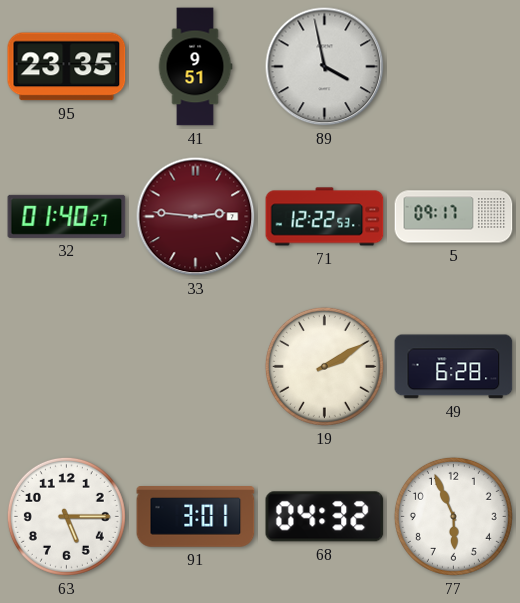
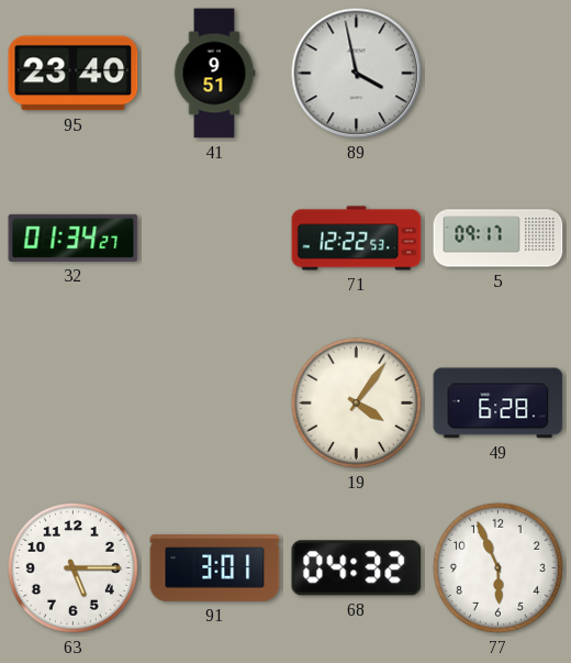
95: 23:35 -> 23:40
32: 01:40 -> 01:34
33: 2:46 -> none
19: 2:10 -> 4:06
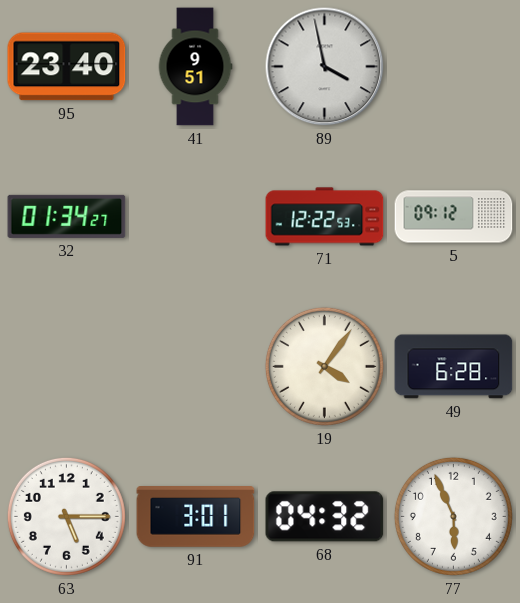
5: 09:17 -> 09:12
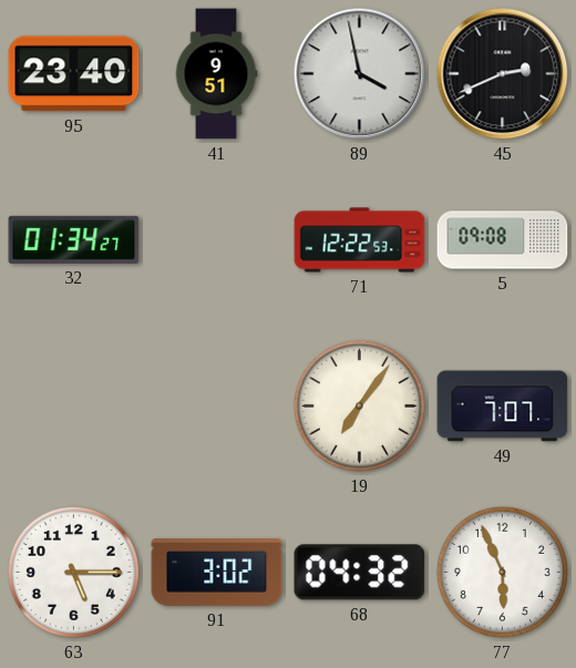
45: none -> 2:41
5: 09:12 -> 09:08
19: 4:06 -> 7:06
49: 6:28 -> 7:07
91: 3:01 -> 3:02
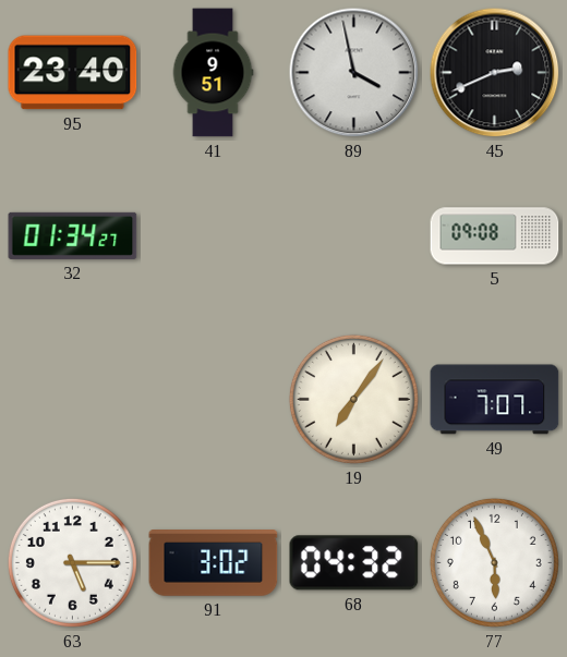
71: 12:22 -> none
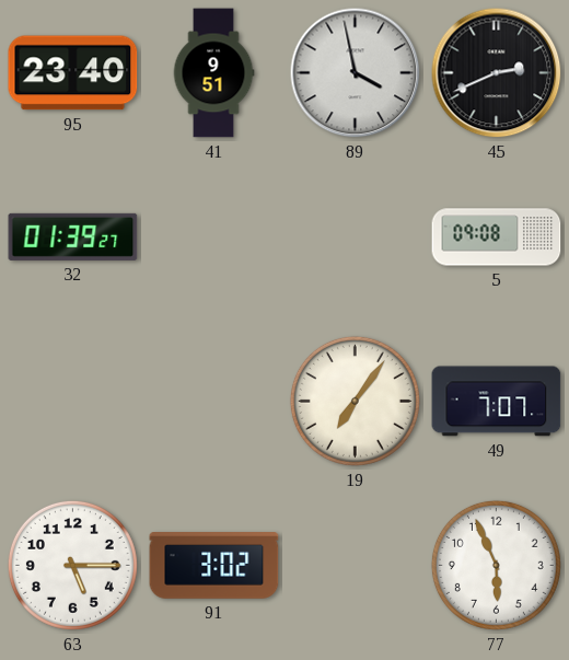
32: 01:34 -> 01:39
68: 04:32 -> none
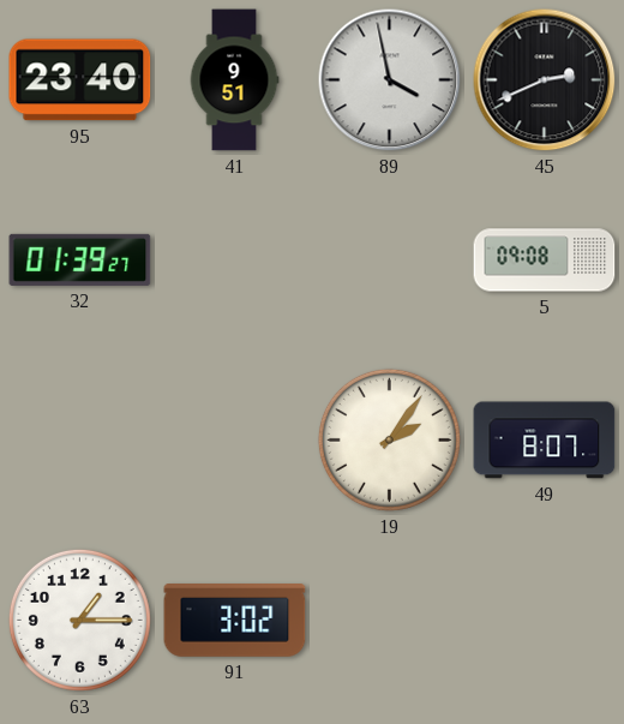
19: 7:06 -> 2:06
49: 7:07 -> 8:07
63: 5:15 -> 1:15
77: 5:56 -> none
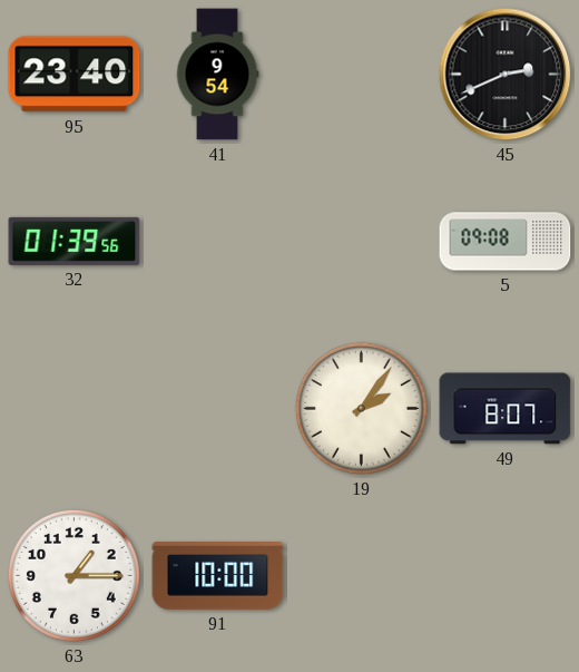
41: 9:51 -> 9:54
89: 3:58 -> none
32: 01:39:27 -> 01:39:56
91: 3:02 -> 10:00
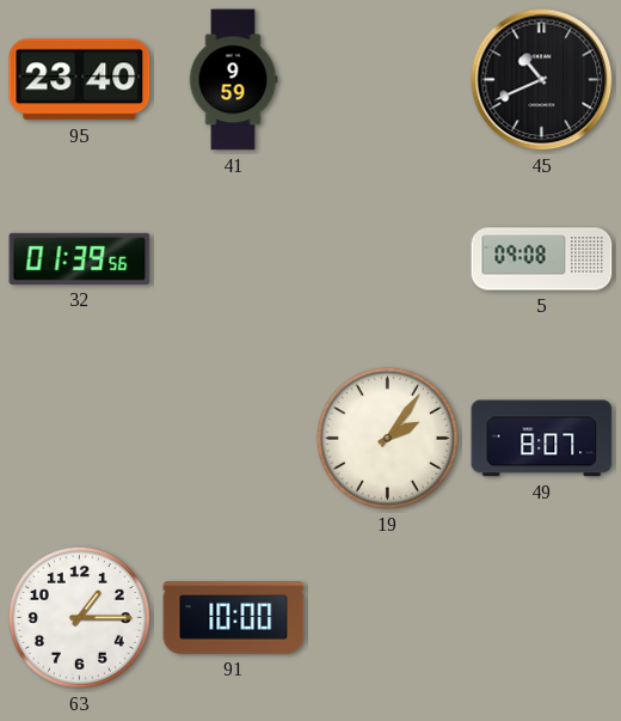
41: 9:54 -> 9:59
45: 2:41 -> 10:41
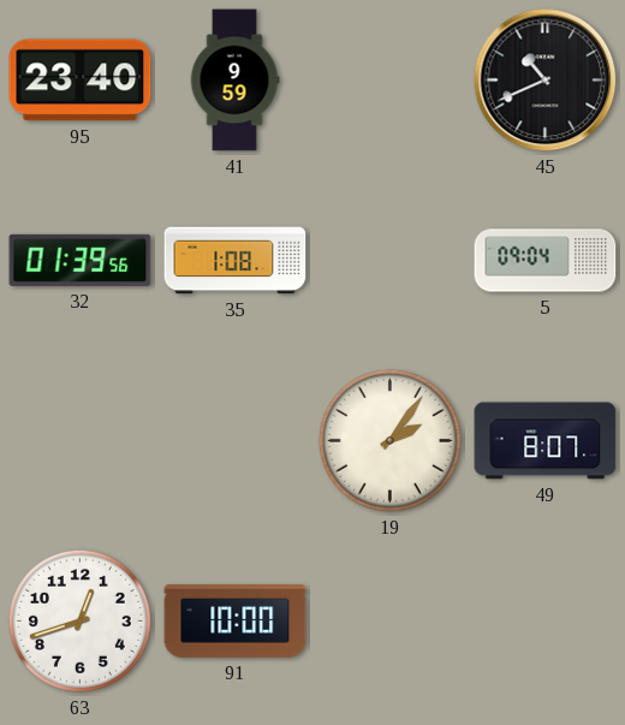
35: none -> 1:08
5: 09:08 -> 09:04
63: 1:15 -> 12:42
